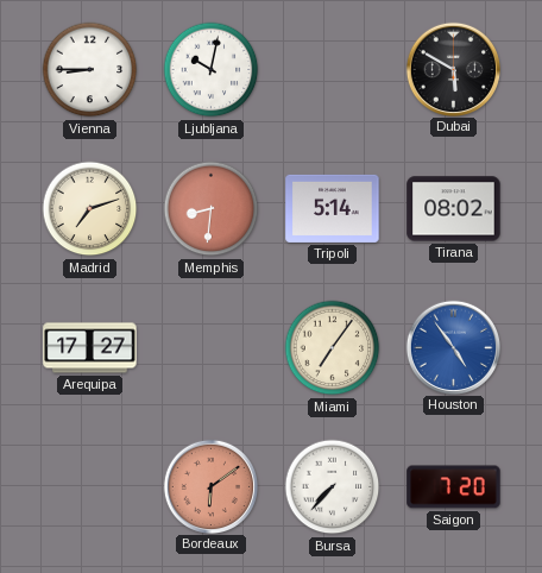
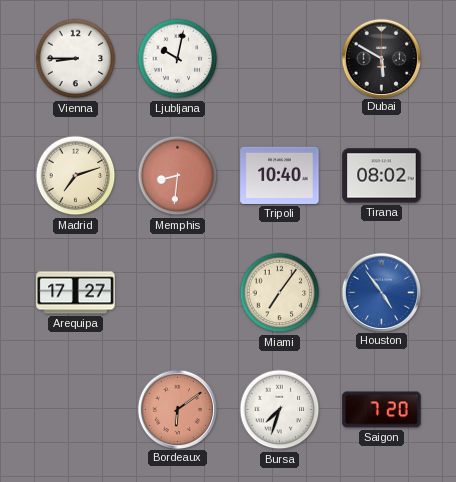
Tripoli: 5:14 -> 10:40
Bursa: 7:37 -> 7:33
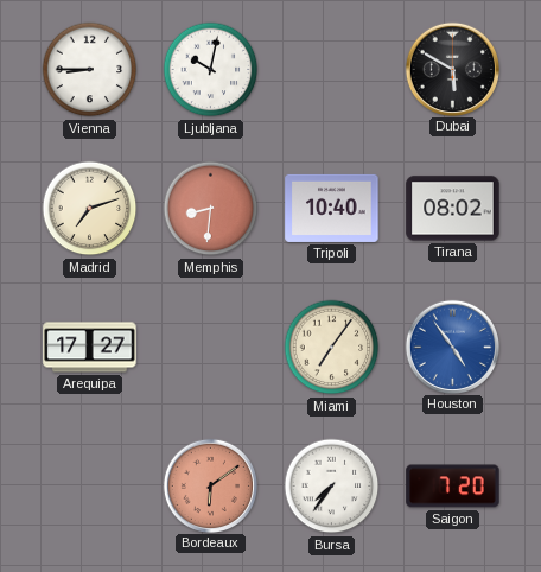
Bursa: 7:33 -> 7:36
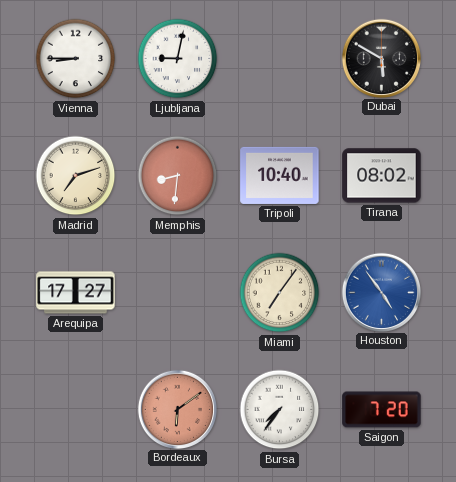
Ljubljana: 10:02 -> 9:02
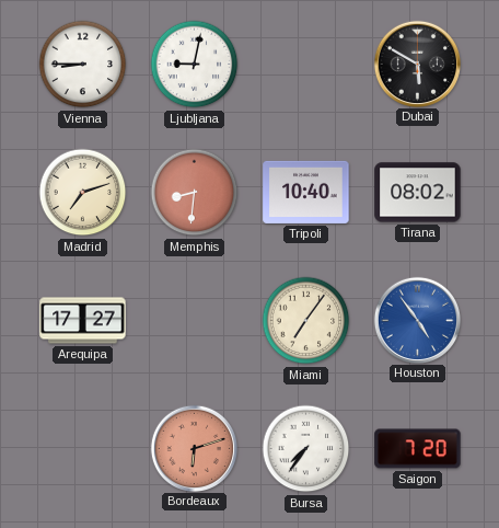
Bordeaux: 6:09 -> 6:12
